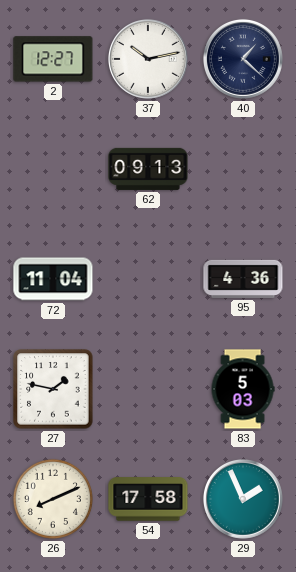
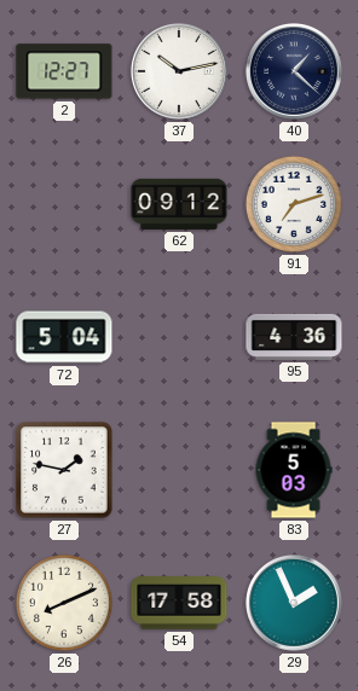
62: 09:13 -> 09:12
91: none -> 7:12
72: 11:04 -> 5:04
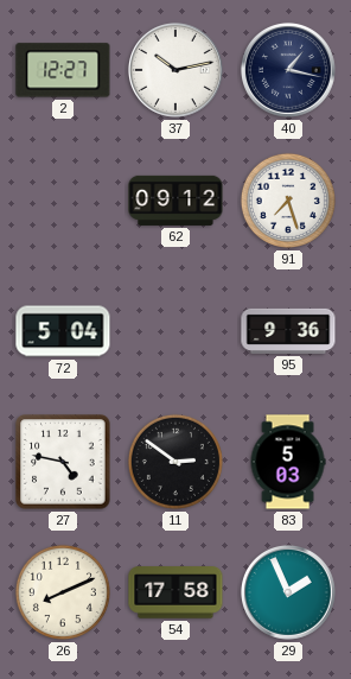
40: 1:22 -> 1:17
91: 7:12 -> 7:27
95: 4:36 -> 9:36
27: 1:47 -> 4:47
11: none -> 2:51
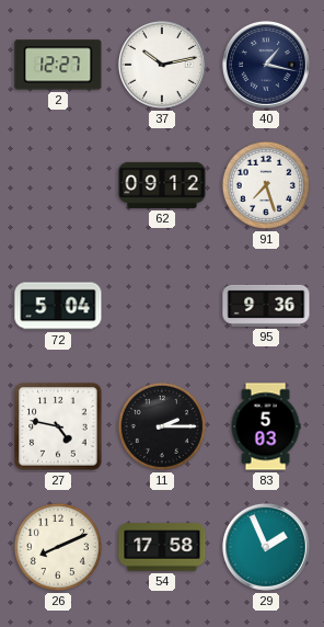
11: 2:51 -> 2:15
